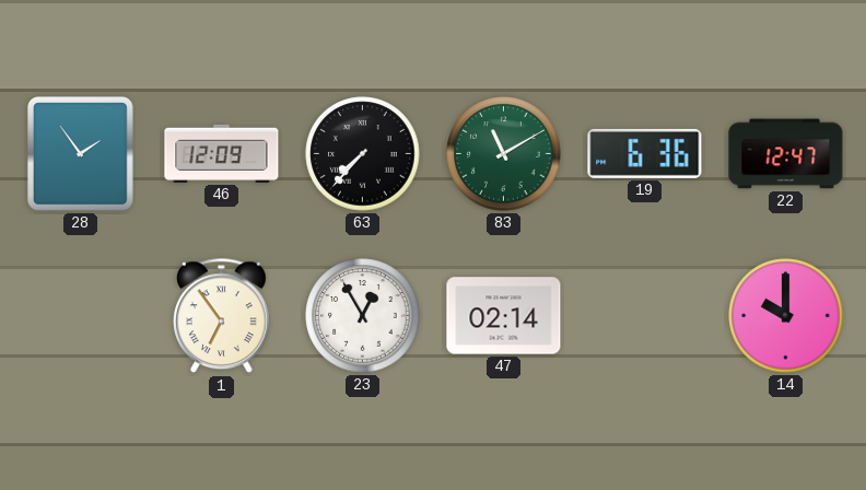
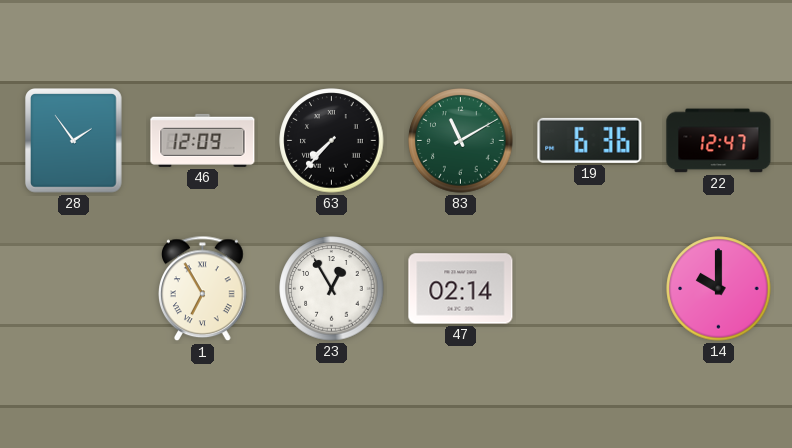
1: 6:54 -> 6:55
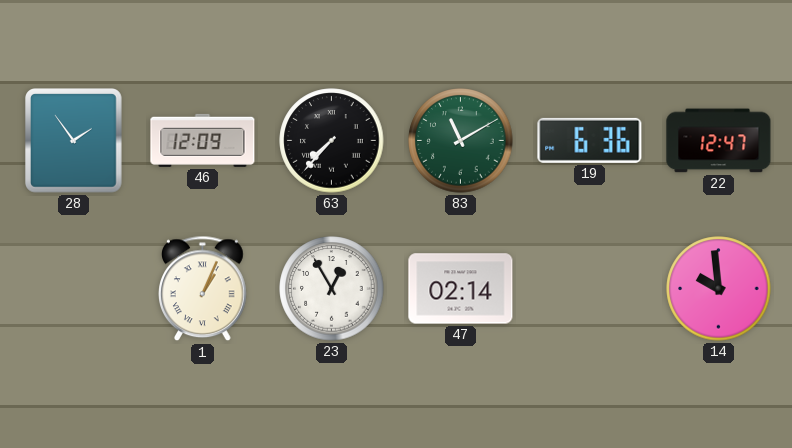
1: 6:55 -> 1:04
14: 10:00 -> 9:59
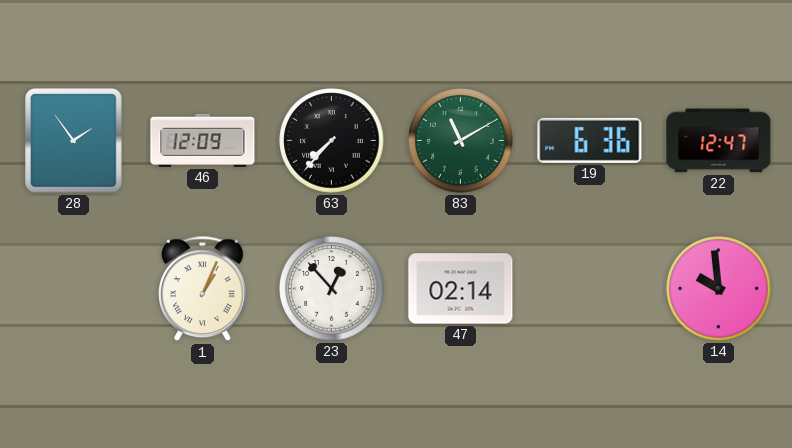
23: 12:55 -> 12:53
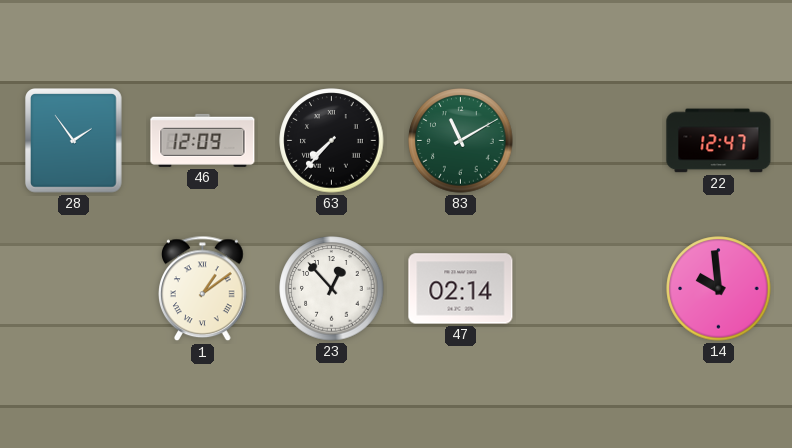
19: 6:36 -> none
1: 1:04 -> 1:09
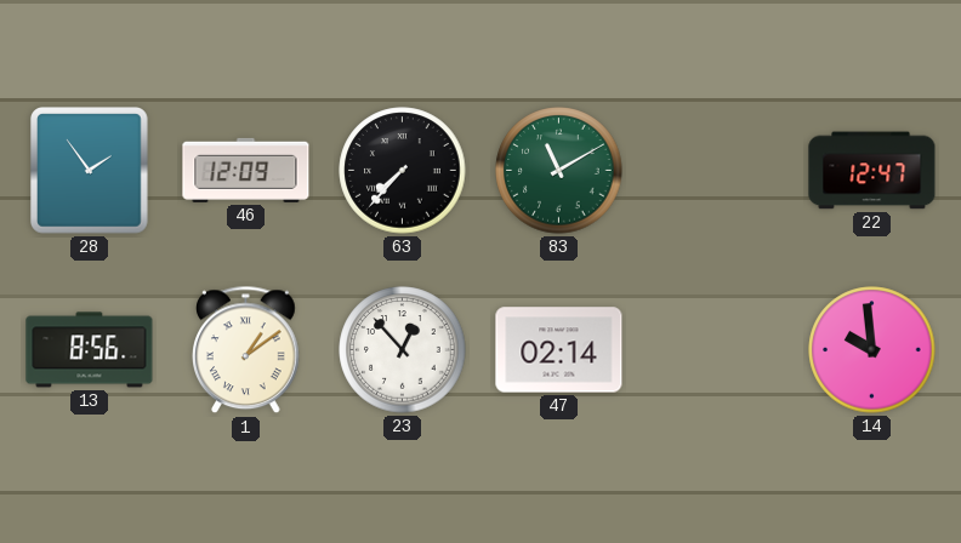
13: none -> 8:56
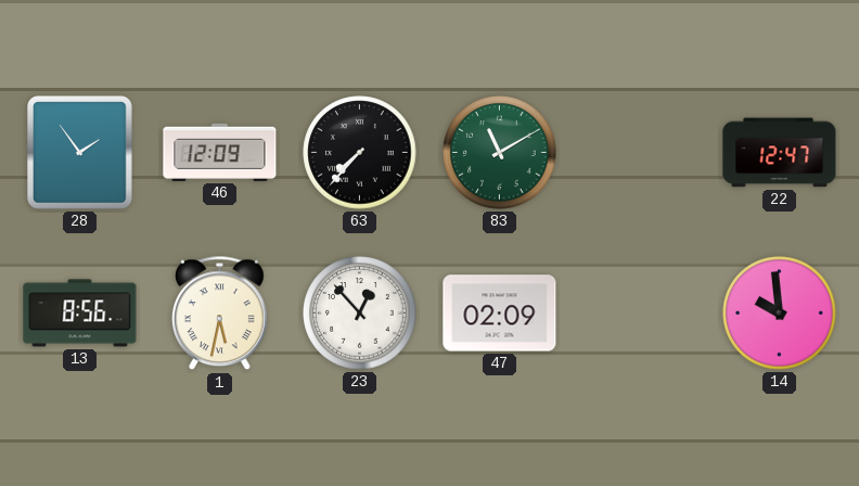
1: 1:09 -> 5:32
47: 02:14 -> 02:09
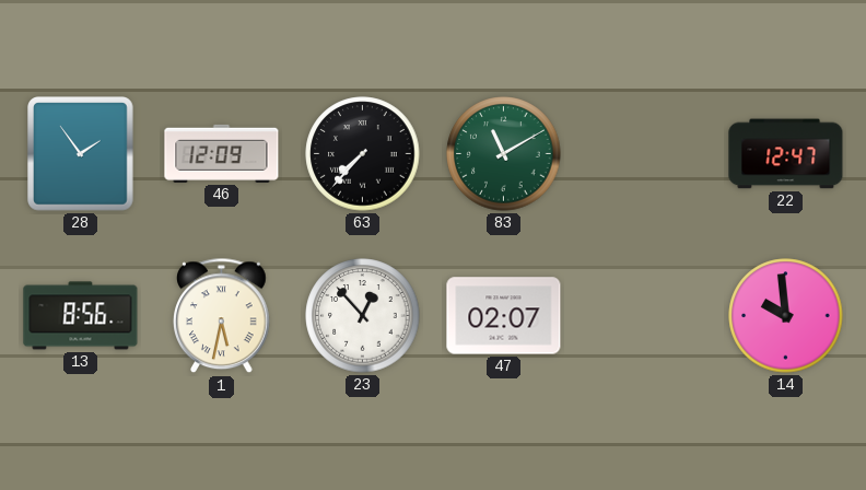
47: 02:09 -> 02:07
